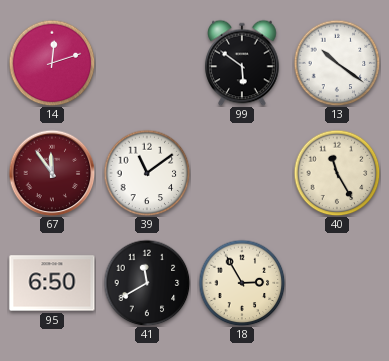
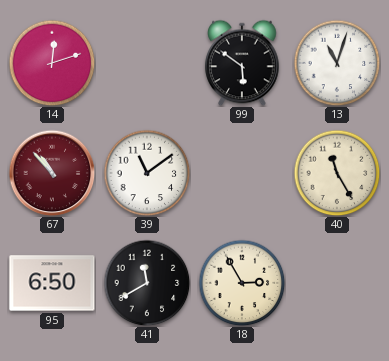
13: 10:21 -> 11:03
67: 11:54 -> 10:53
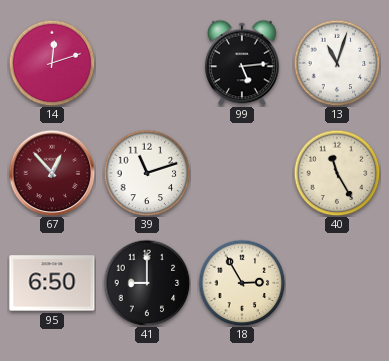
99: 5:51 -> 5:14
67: 10:53 -> 12:53
39: 11:09 -> 11:12
41: 11:40 -> 9:00
